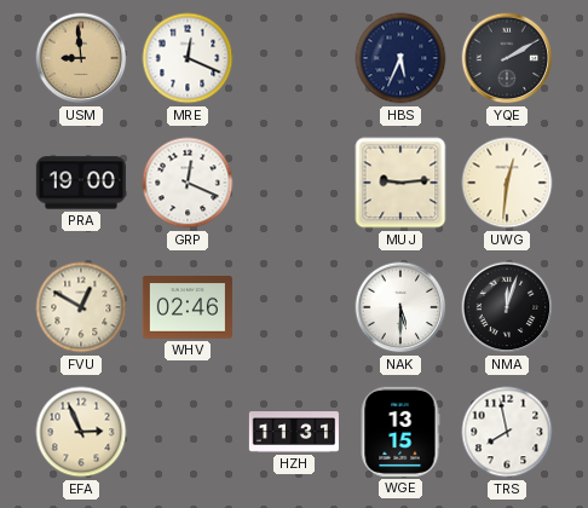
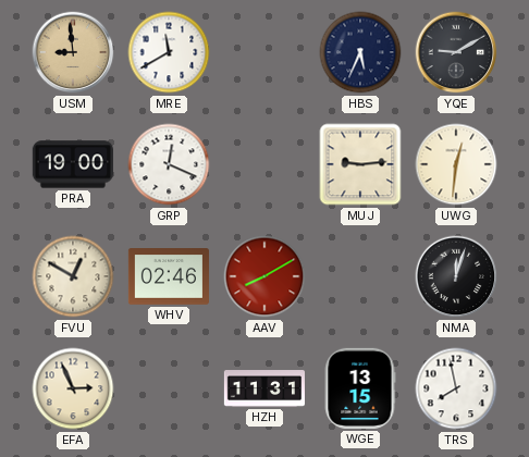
MRE: 12:19 -> 11:40
YQE: 2:10 -> 9:10
AAV: none -> 8:10
NAK: 5:30 -> none
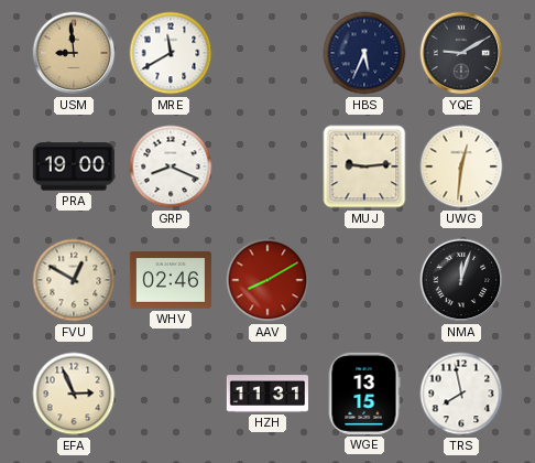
GRP: 12:19 -> 8:19
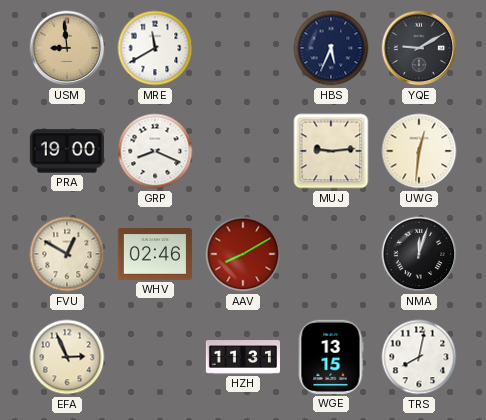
TRS: 7:58 -> 8:02
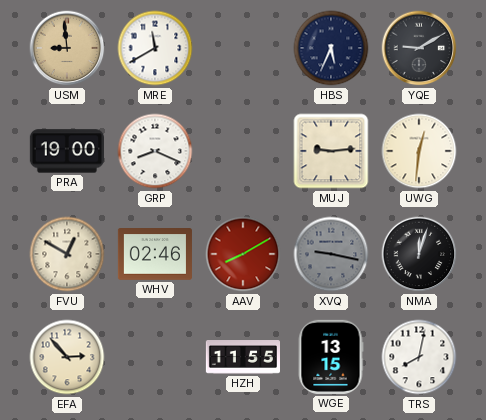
XVQ: none -> 9:17
EFA: 2:56 -> 2:53
HZH: 11:31 -> 11:55
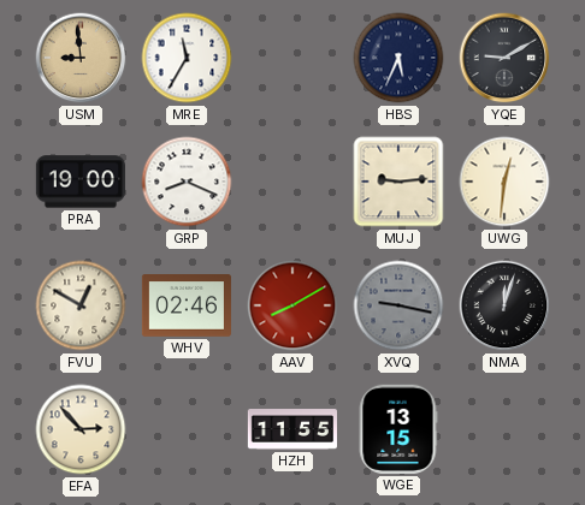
MRE: 11:40 -> 11:35
TRS: 8:02 -> none
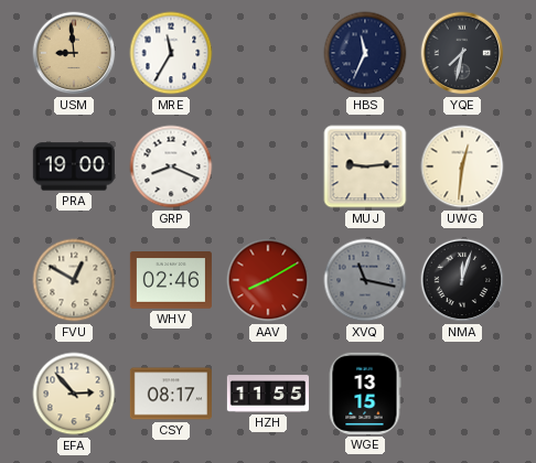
HBS: 5:34 -> 11:34
YQE: 9:10 -> 7:32
XVQ: 9:17 -> 11:17
CSY: none -> 08:17
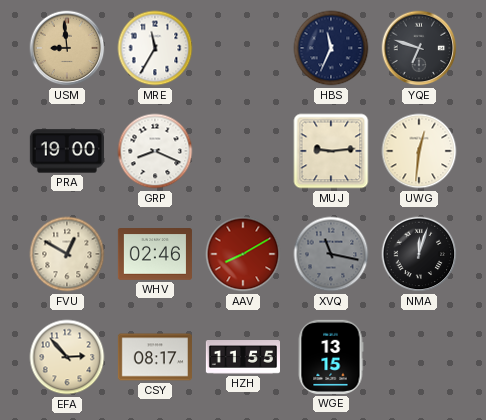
YQE: 7:32 -> 6:48
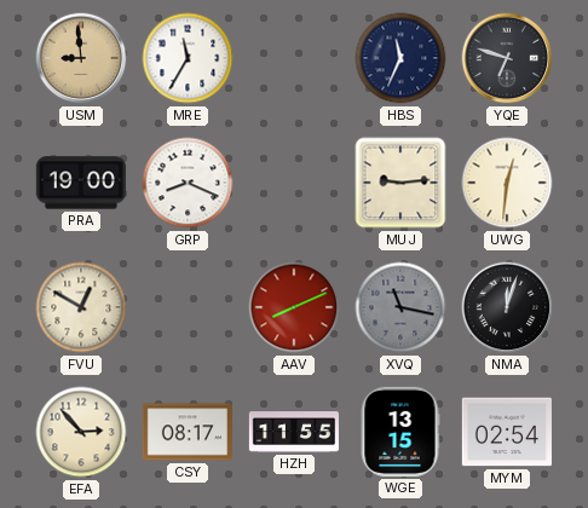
WHV: 02:46 -> none
AAV: 8:10 -> 8:11
MYM: none -> 02:54
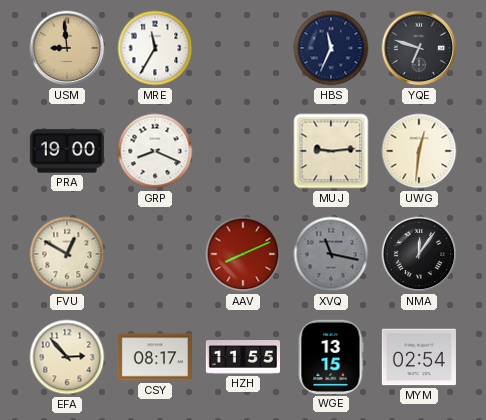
NMA: 12:03 -> 12:06
